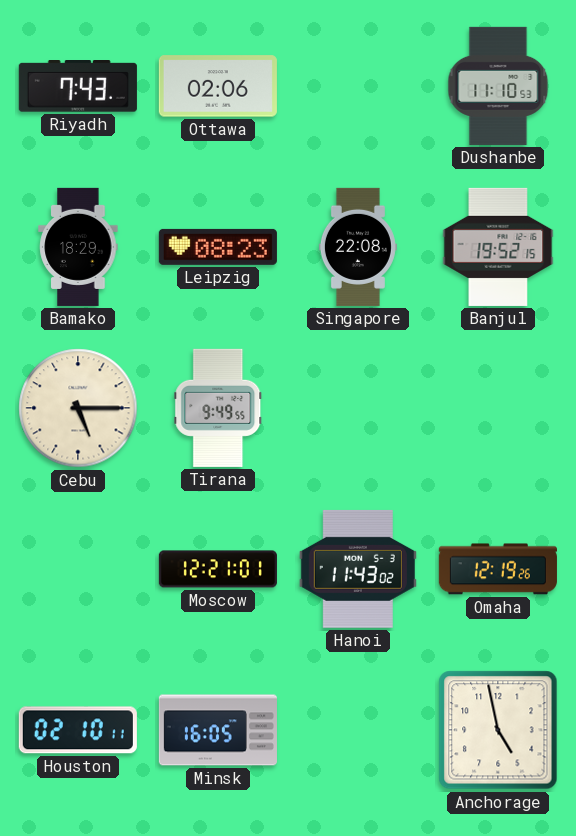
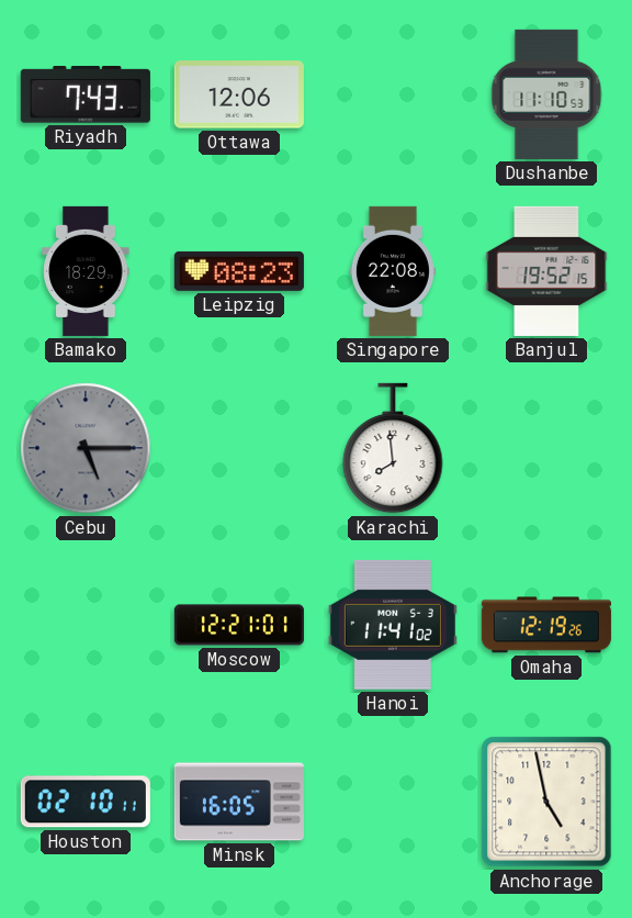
Ottawa: 02:06 -> 12:06
Cebu dial: cream -> grey
Tirana: 9:49 -> none
Karachi: none -> 7:59
Hanoi: 11:43 -> 11:41
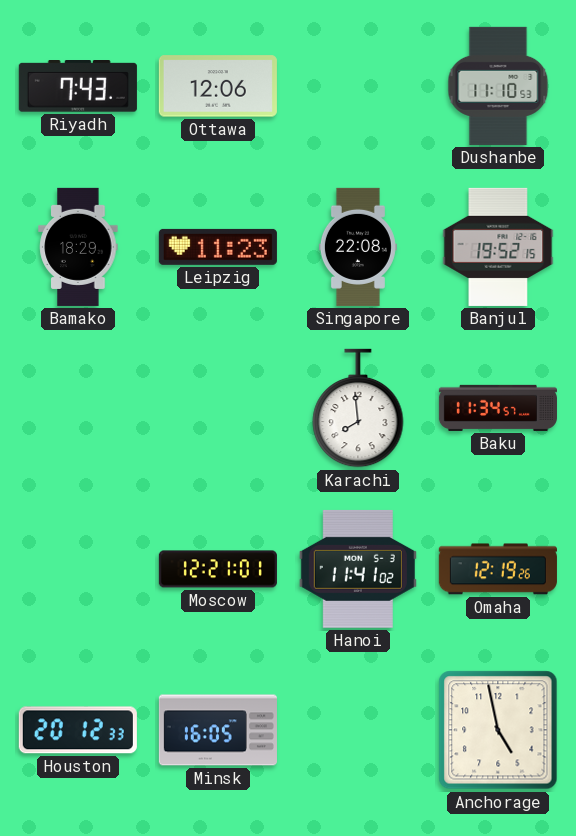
Leipzig: 08:23 -> 11:23
Cebu: 5:15 -> none
Baku: none -> 11:34
Houston: 02:10 -> 20:12
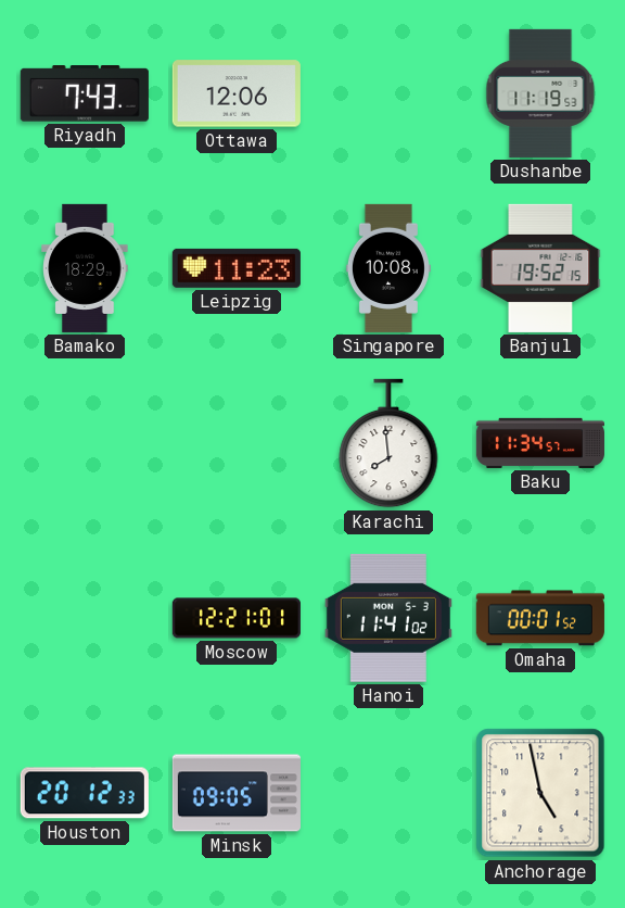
Dushanbe: 11:10 -> 11:19
Singapore: 22:08 -> 10:08
Omaha: 12:19 -> 00:01
Minsk: 16:05 -> 09:05
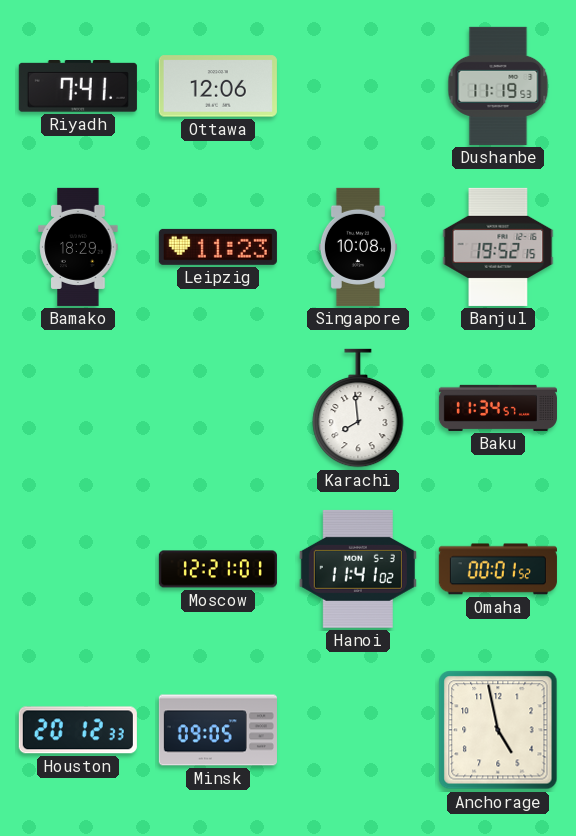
Riyadh: 7:43 -> 7:41
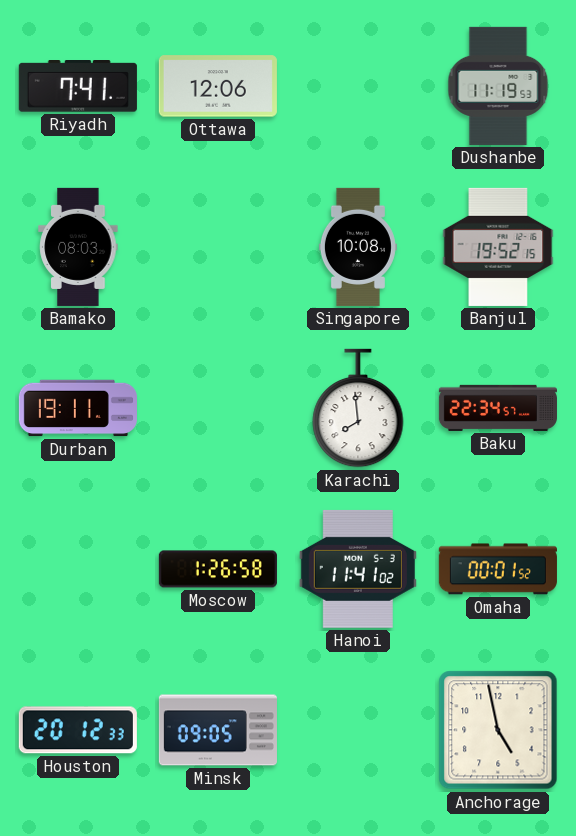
Bamako: 18:29 -> 08:03
Leipzig: 11:23 -> none
Durban: none -> 19:11
Baku: 11:34 -> 22:34
Moscow: 12:21 -> 1:26
